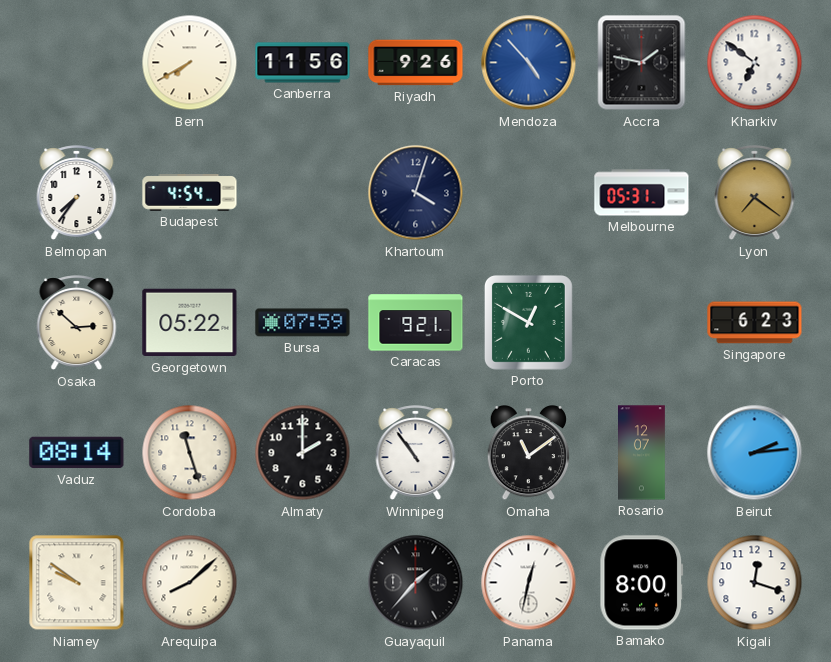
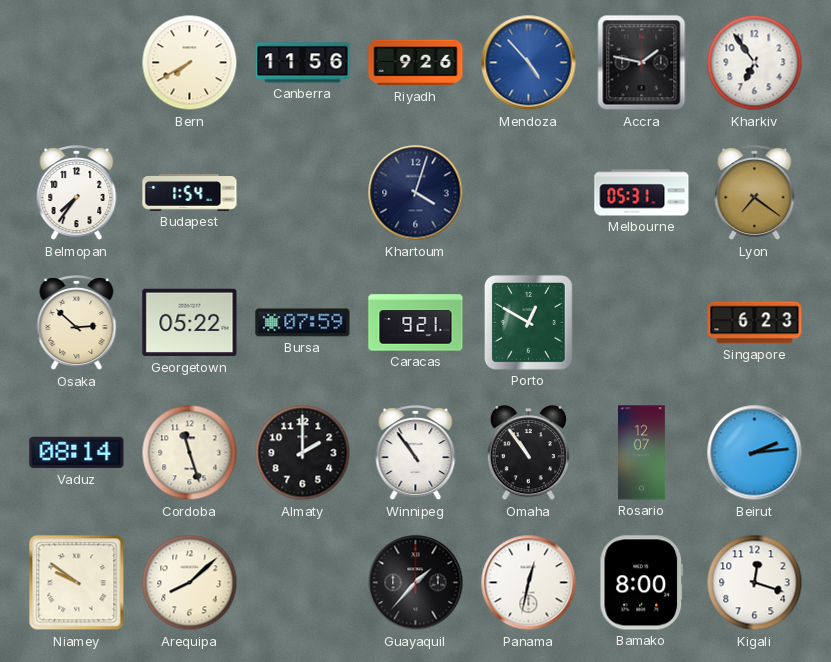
Kharkiv: 6:51 -> 6:54
Budapest: 4:54 -> 1:54
Omaha: 11:09 -> 10:54
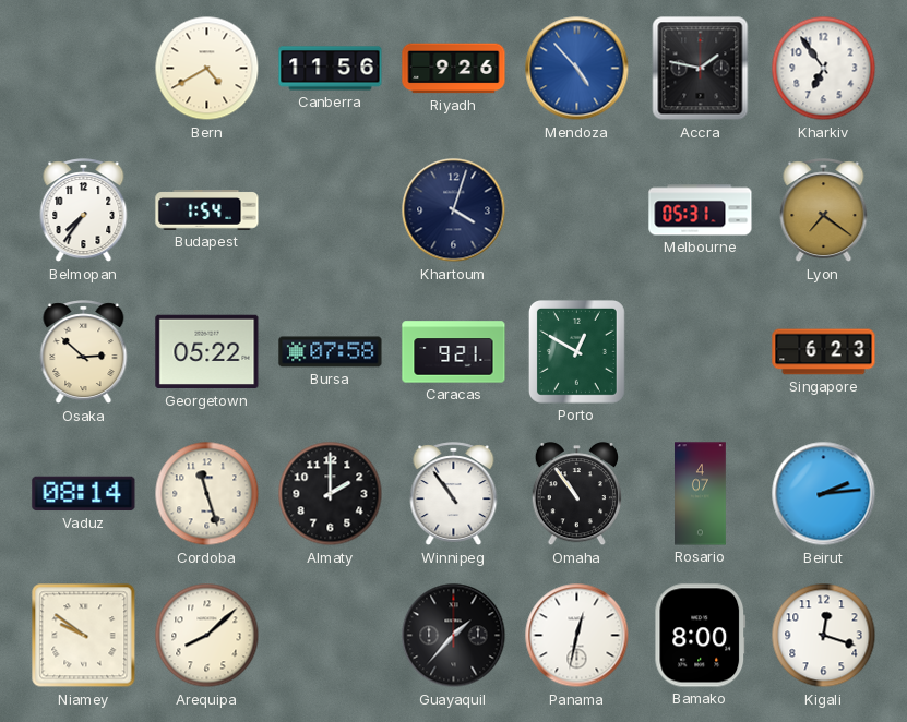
Bern: 7:40 -> 4:40
Bursa: 07:59 -> 07:58
Rosario: 12:07 -> 4:07
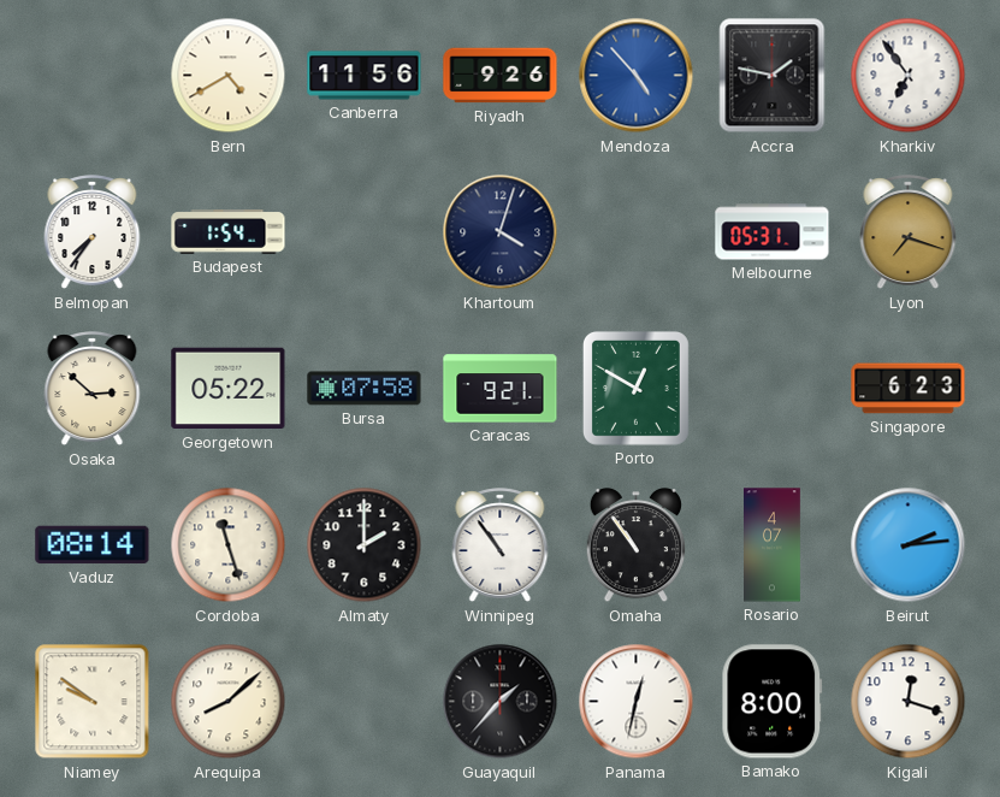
Lyon: 7:21 -> 7:18
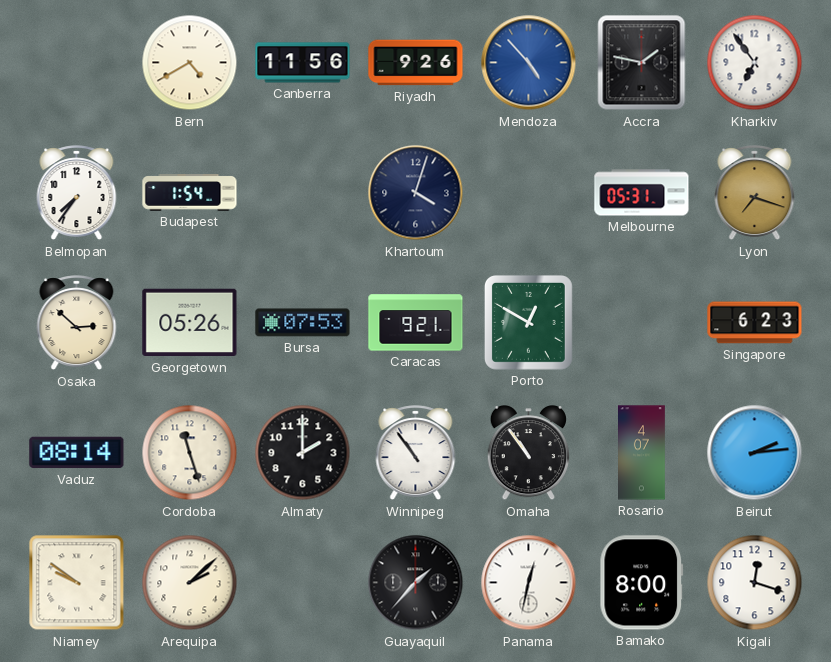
Georgetown: 05:22 -> 05:26
Bursa: 07:58 -> 07:53
Arequipa: 8:08 -> 2:08
